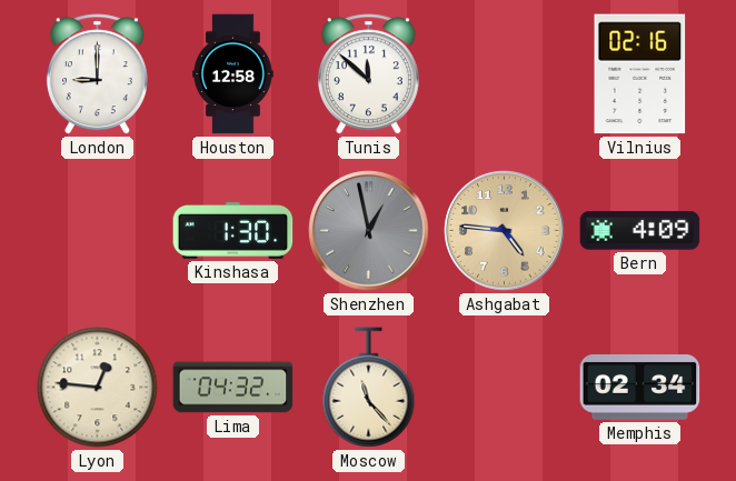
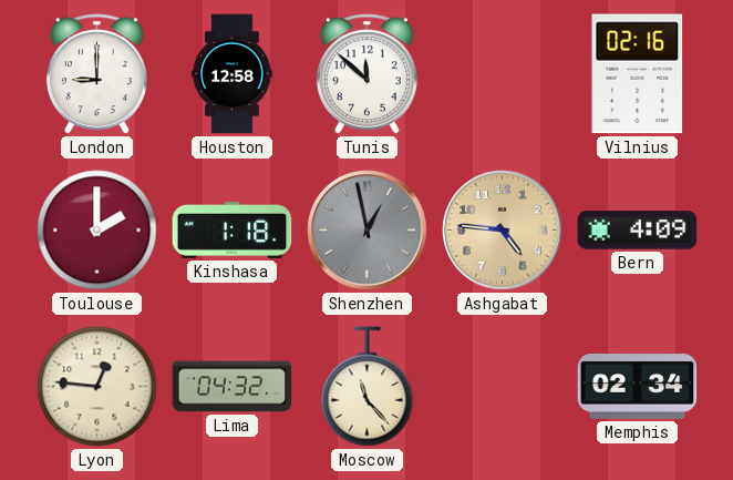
Toulouse: none -> 2:00
Kinshasa: 1:30 -> 1:18
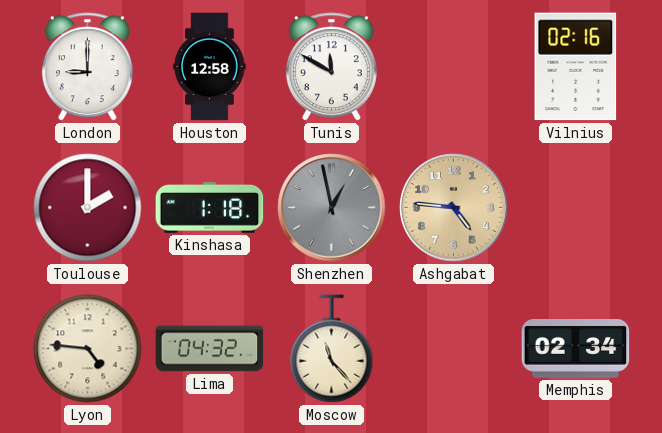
Tunis: 11:52 -> 11:50
Bern: 4:09 -> none
Lyon: 12:46 -> 4:46
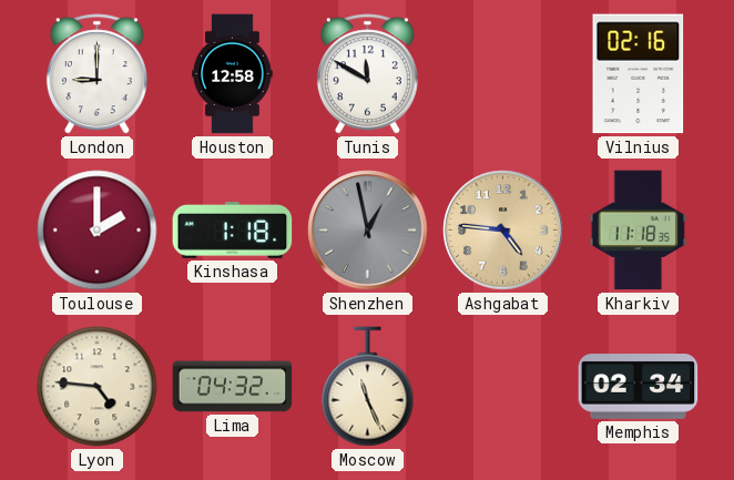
Kharkiv: none -> 11:18
Moscow: 11:23 -> 11:26
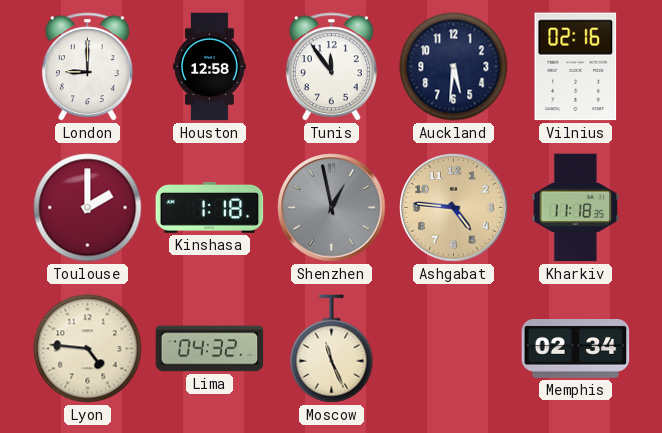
Tunis: 11:50 -> 11:54
Auckland: none -> 5:31
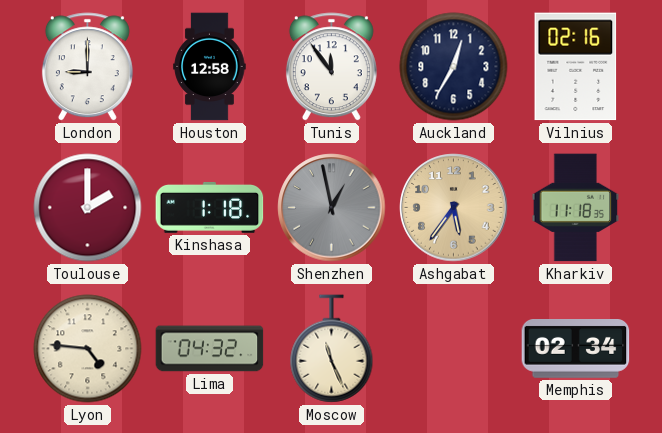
Auckland: 5:31 -> 12:35
Ashgabat: 4:46 -> 5:36
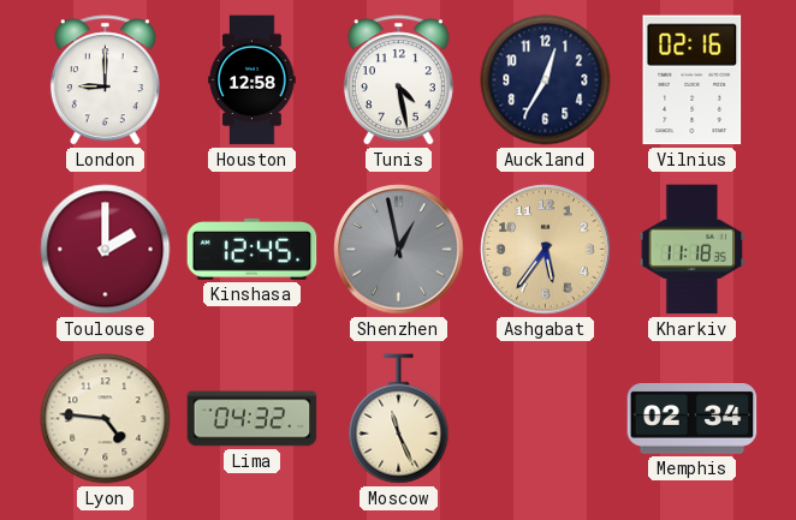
Tunis: 11:54 -> 4:28
Kinshasa: 1:18 -> 12:45
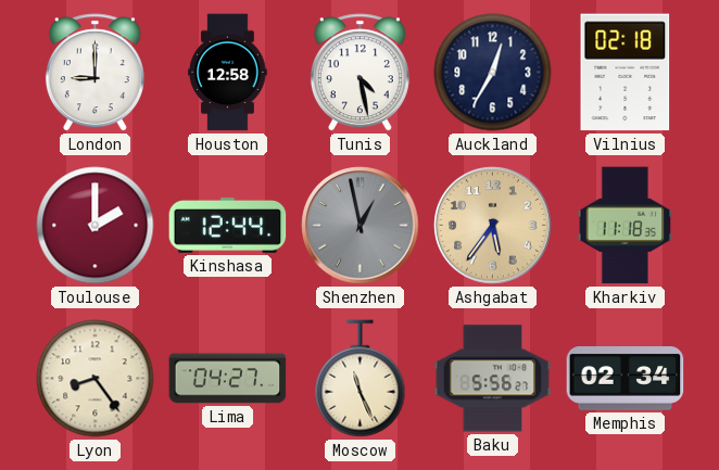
Vilnius: 02:16 -> 02:18
Kinshasa: 12:45 -> 12:44
Lyon: 4:46 -> 8:24
Lima: 04:32 -> 04:27
Baku: none -> 5:56
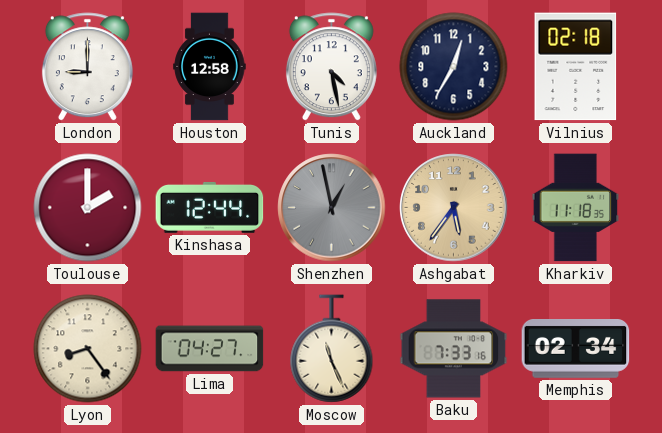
Baku: 5:56 -> 7:33
